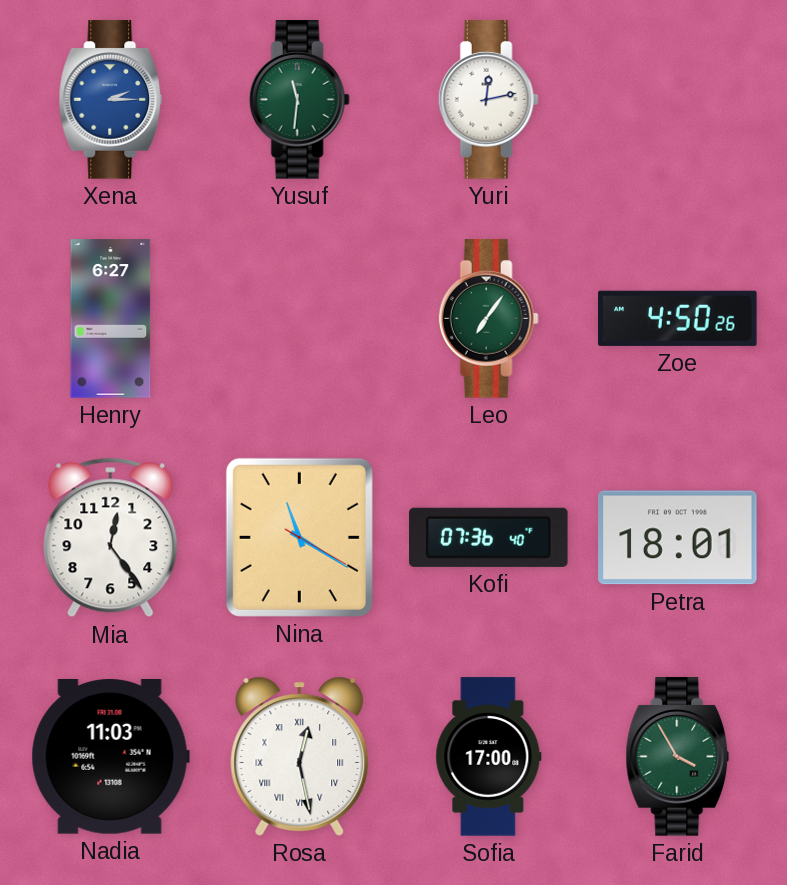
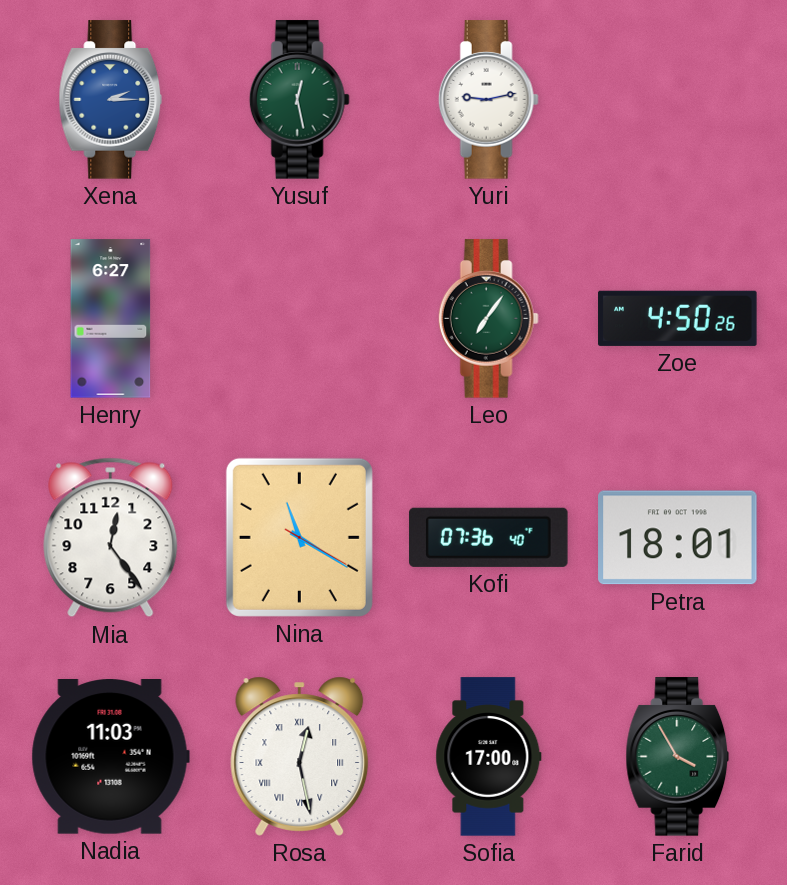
Yusuf: 11:31 -> 12:28
Yuri: 12:13 -> 9:13
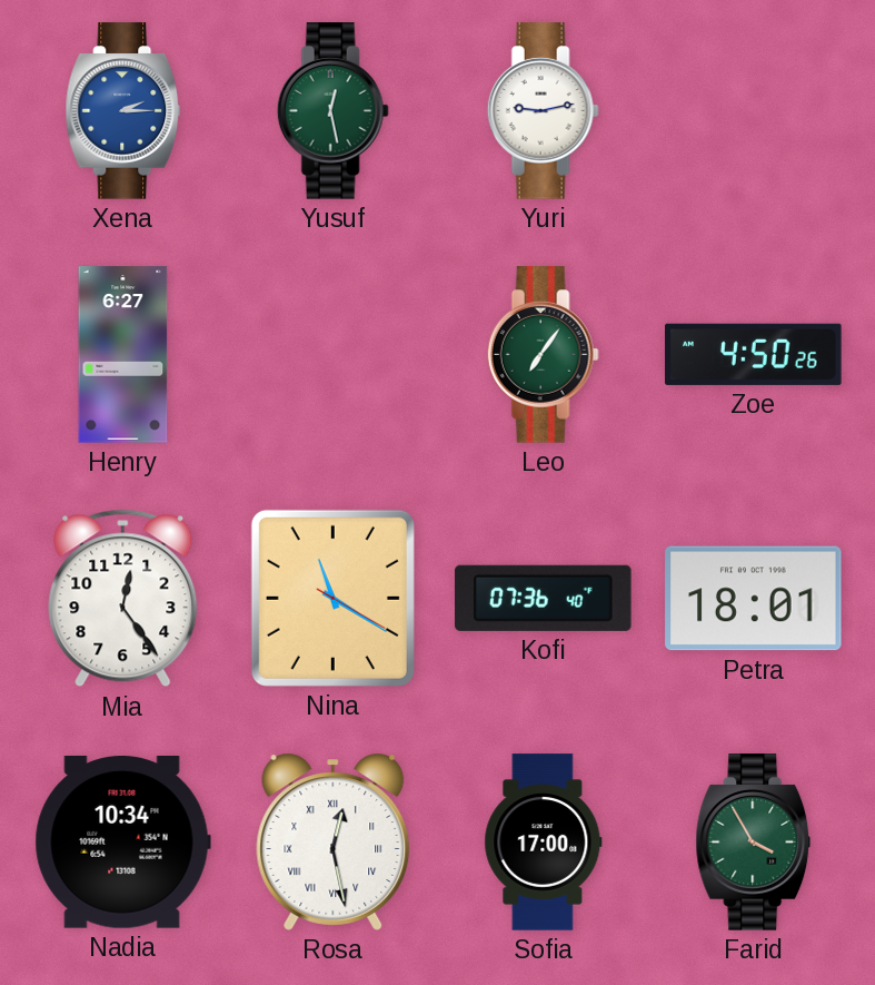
Nadia: 11:03 -> 10:34
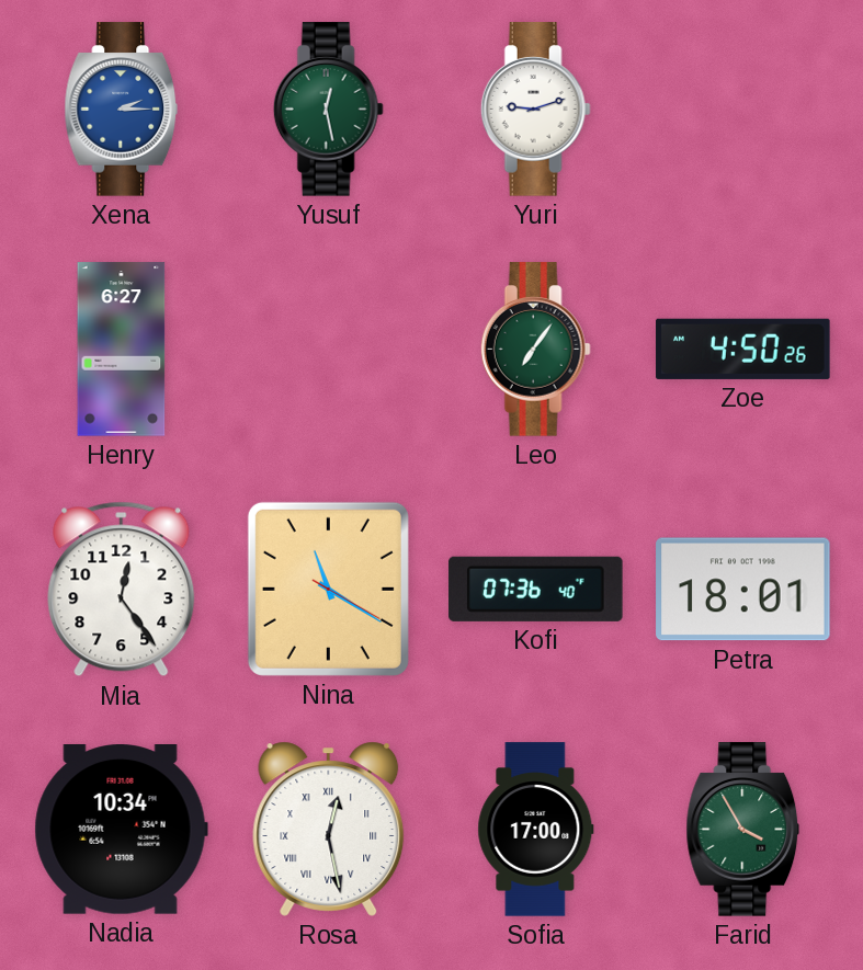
Yuri: 9:13 -> 9:12
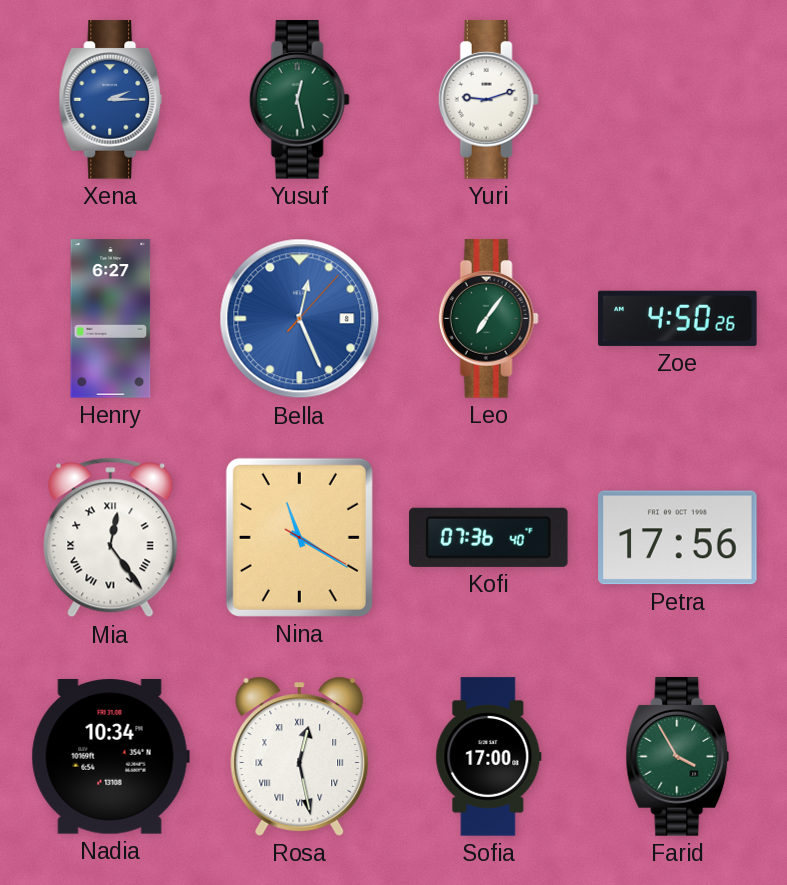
Bella: none -> 12:26
Mia numerals: Arabic -> Roman
Petra: 18:01 -> 17:56
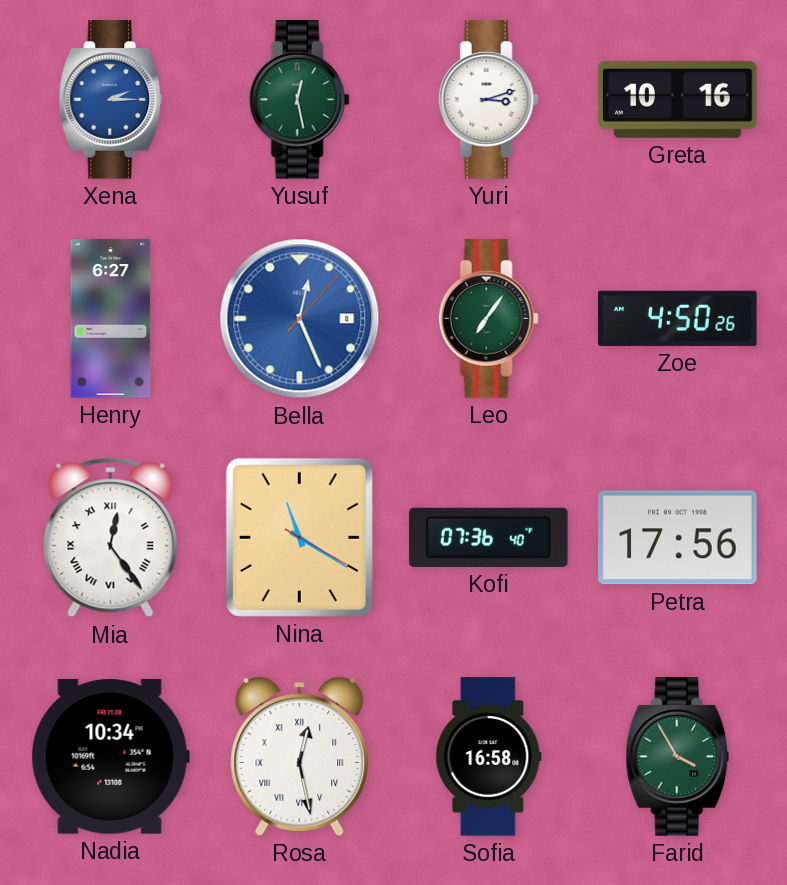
Yuri: 9:12 -> 3:12
Greta: none -> 10:16
Sofia: 17:00 -> 16:58
